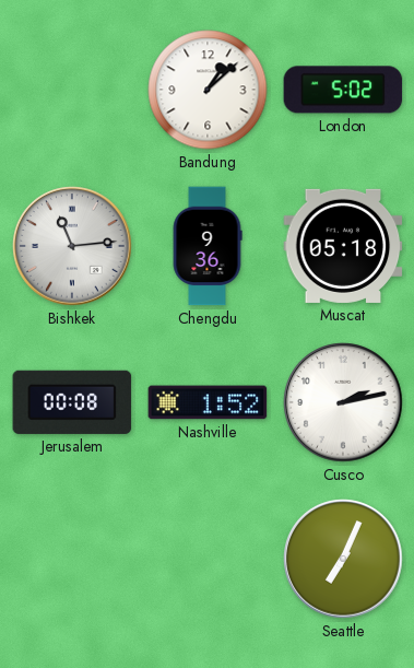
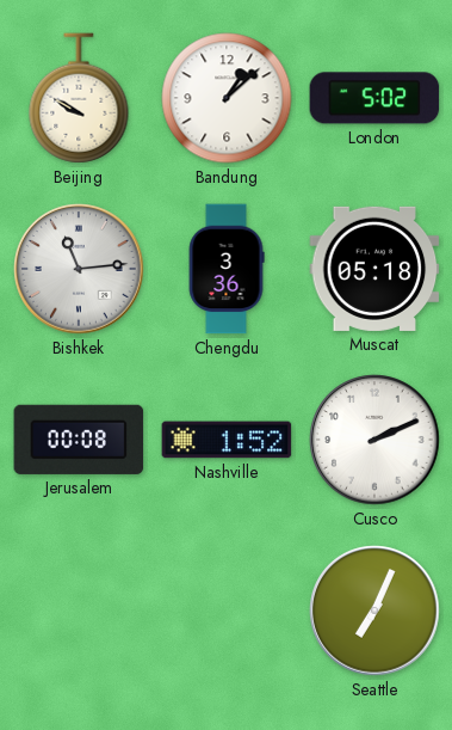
Beijing: none -> 9:50
Chengdu: 9:36 -> 3:36
Cusco: 2:13 -> 2:11
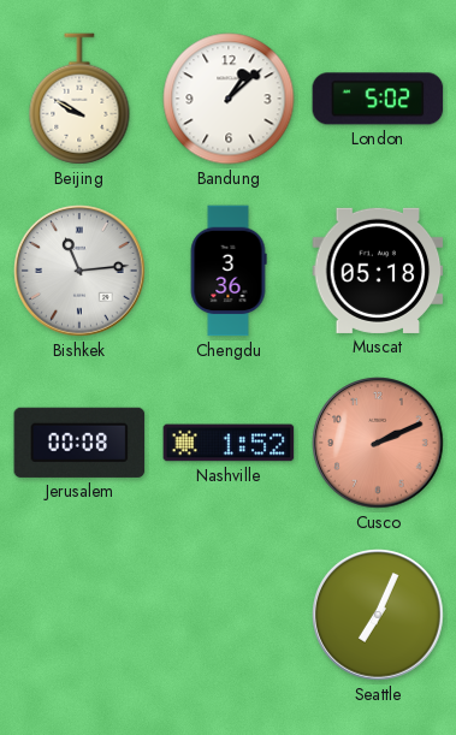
Cusco dial: white -> salmon
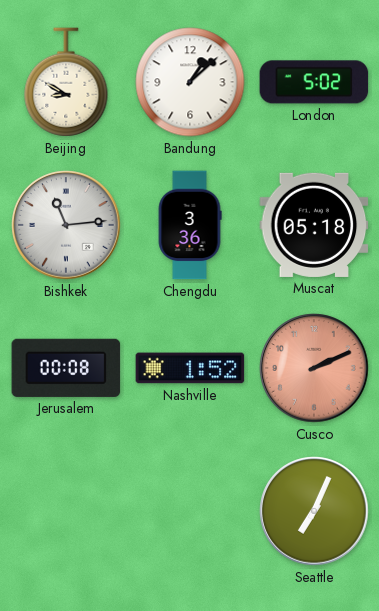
Beijing: 9:50 -> 8:50
